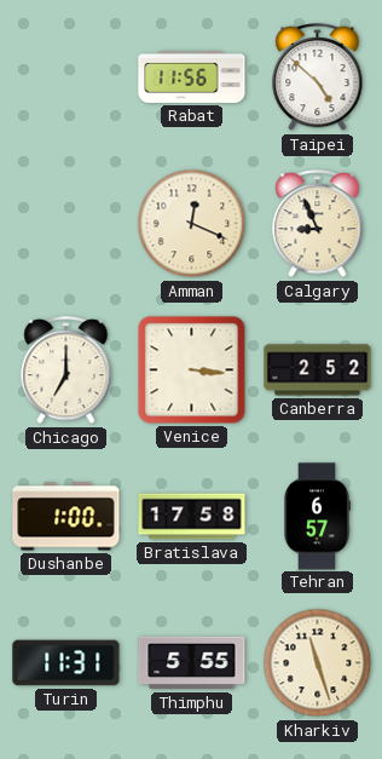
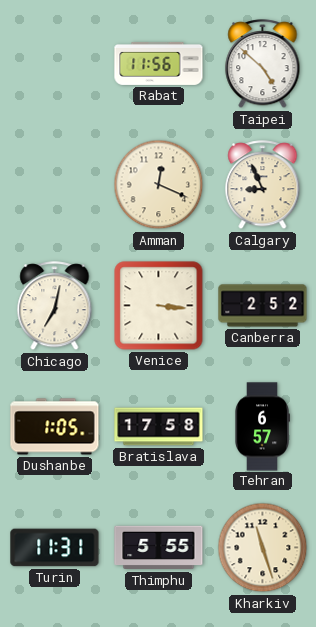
Chicago: 7:00 -> 7:02
Dushanbe: 1:00 -> 1:05
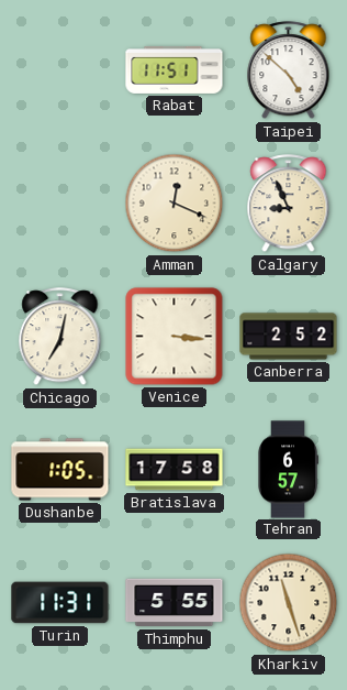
Rabat: 11:56 -> 11:51
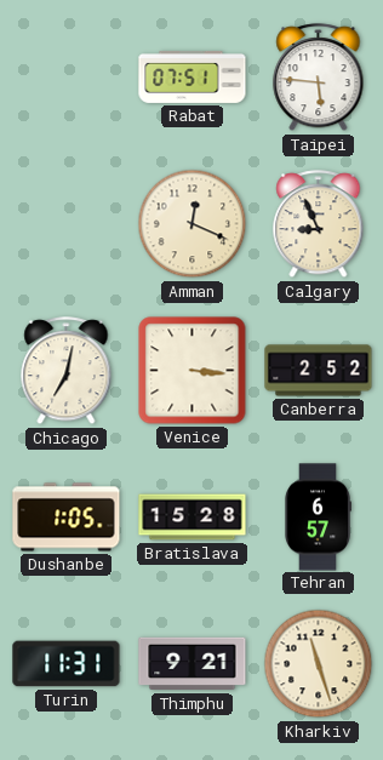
Rabat: 11:51 -> 07:51
Taipei: 4:52 -> 5:46
Bratislava: 17:58 -> 15:28
Thimphu: 5:55 -> 9:21
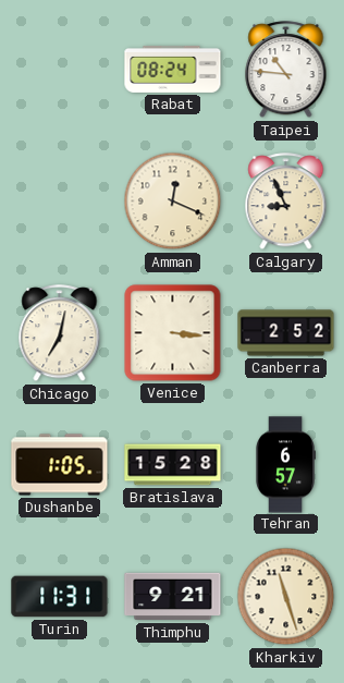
Rabat: 07:51 -> 08:24
Taipei: 5:46 -> 10:46
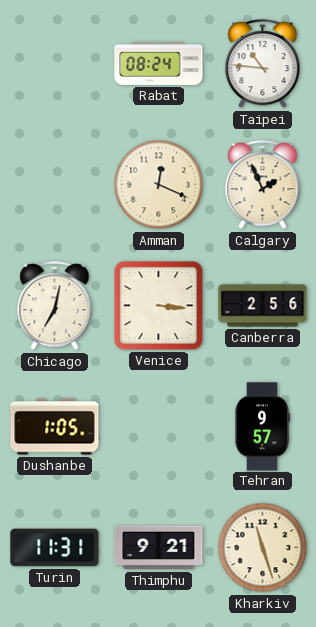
Calgary: 8:56 -> 1:56
Canberra: 2:52 -> 2:56
Bratislava: 15:28 -> none
Tehran: 6:57 -> 9:57
